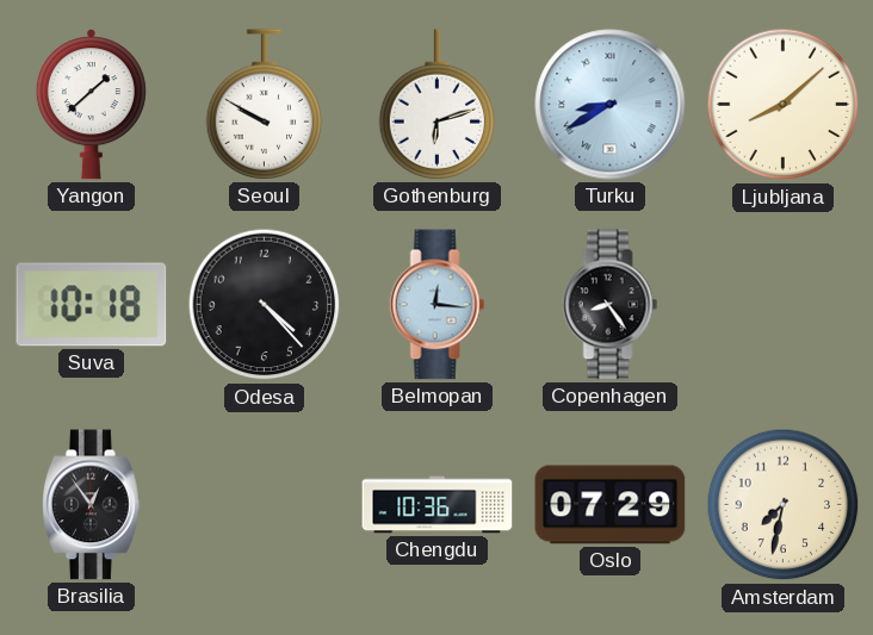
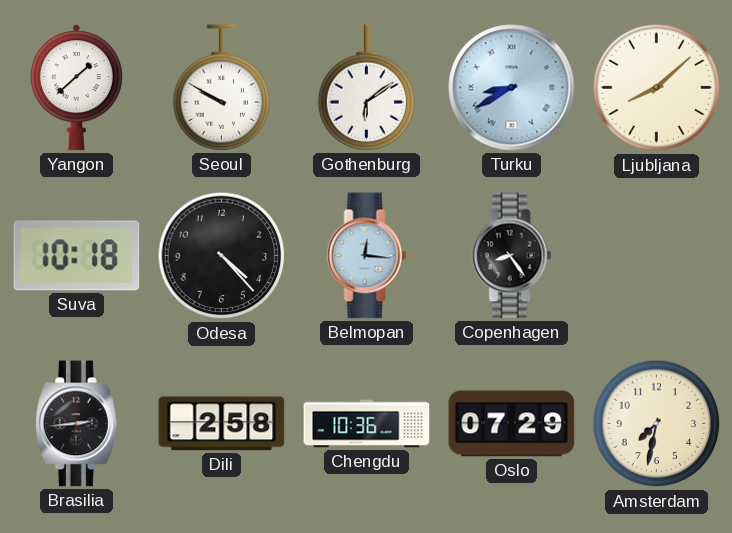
Gothenburg: 6:12 -> 6:09
Brasilia: 12:54 -> 2:44
Dili: none -> 2:58
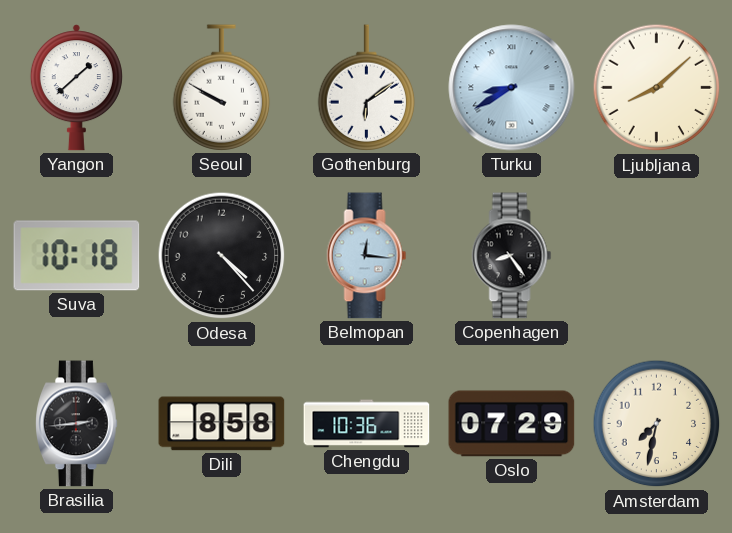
Dili: 2:58 -> 8:58
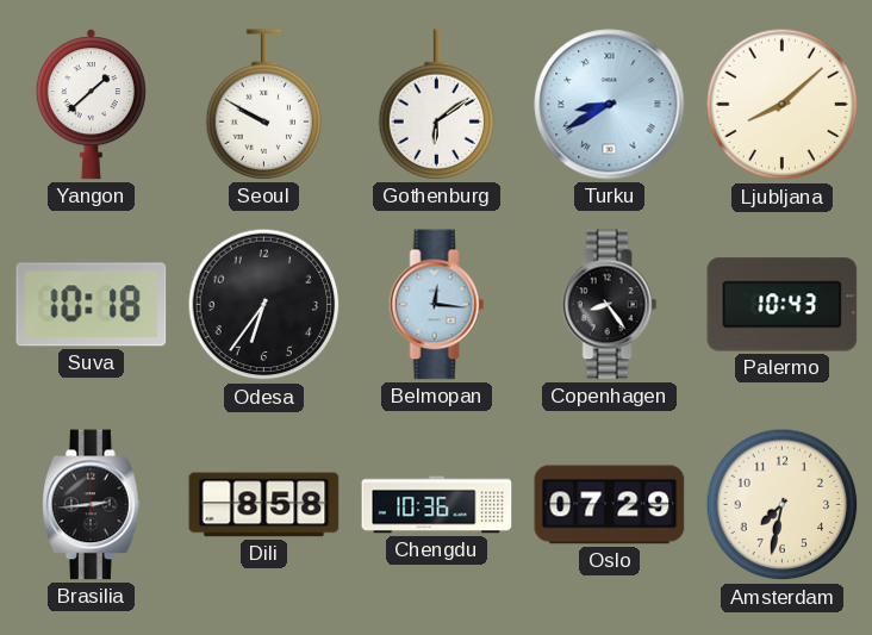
Odesa: 4:23 -> 6:36
Palermo: none -> 10:43
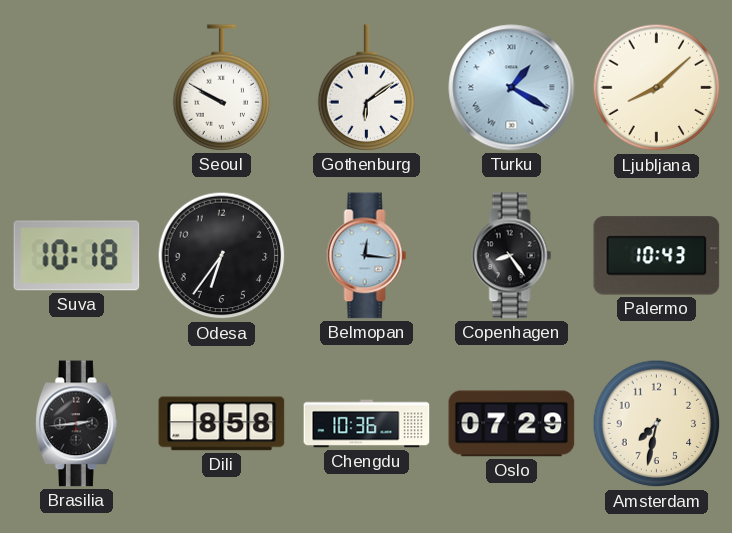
Yangon: 1:38 -> none
Turku: 8:40 -> 1:20
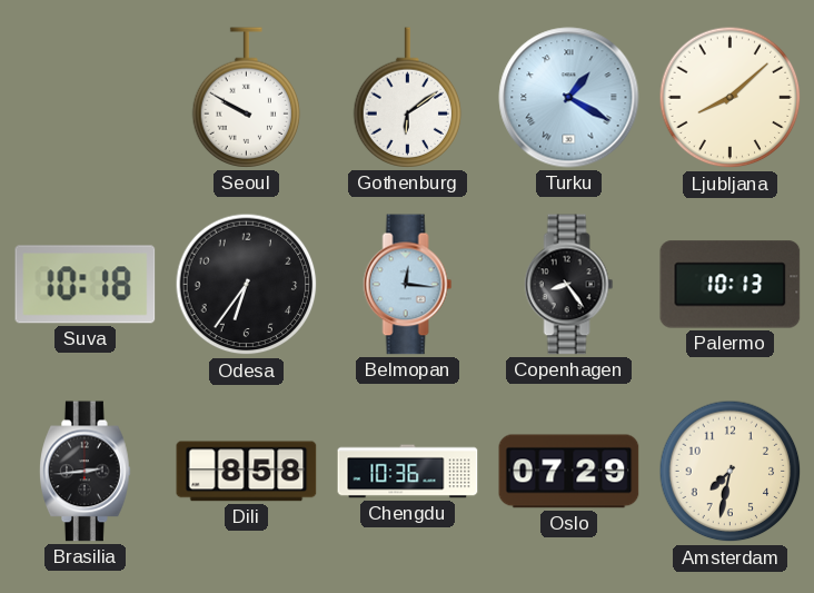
Palermo: 10:43 -> 10:13
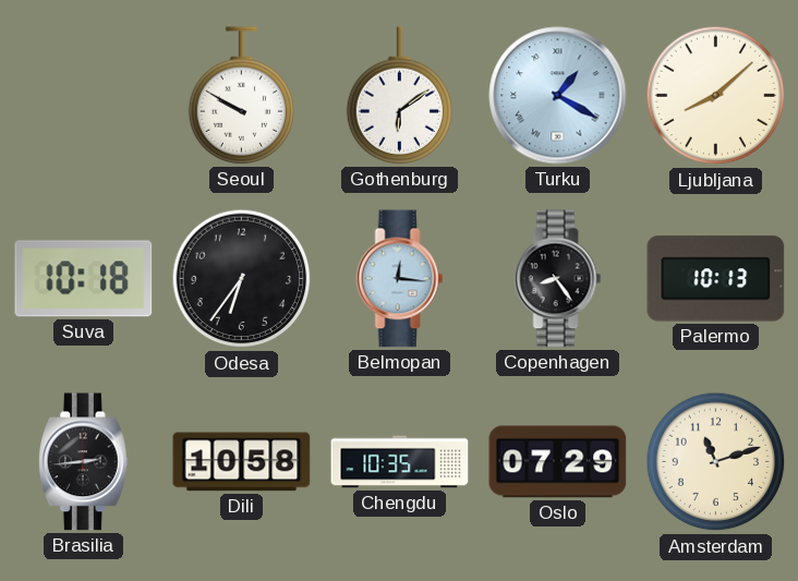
Dili: 8:58 -> 10:58
Chengdu: 10:36 -> 10:35
Amsterdam: 7:32 -> 11:12
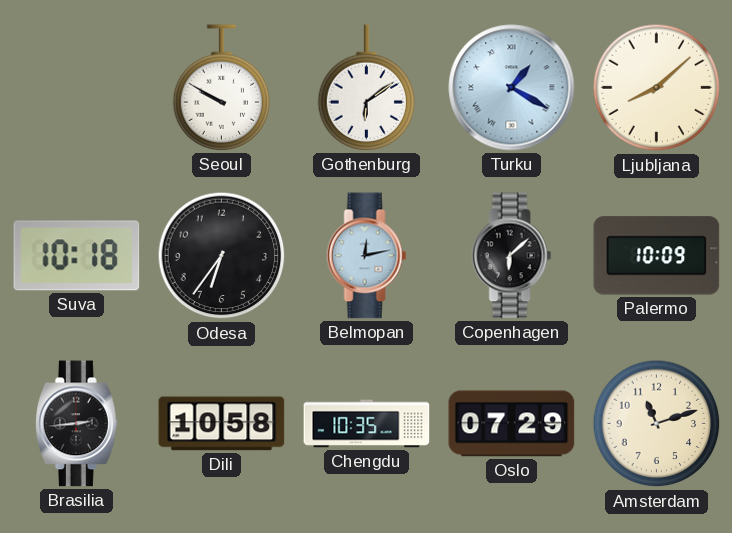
Belmopan: 12:16 -> 12:13
Copenhagen: 8:24 -> 6:08
Palermo: 10:13 -> 10:09
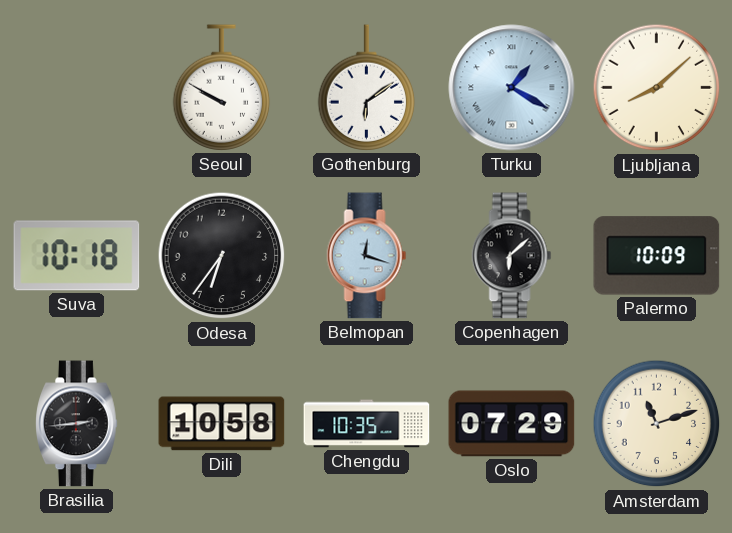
Belmopan: 12:13 -> 12:18
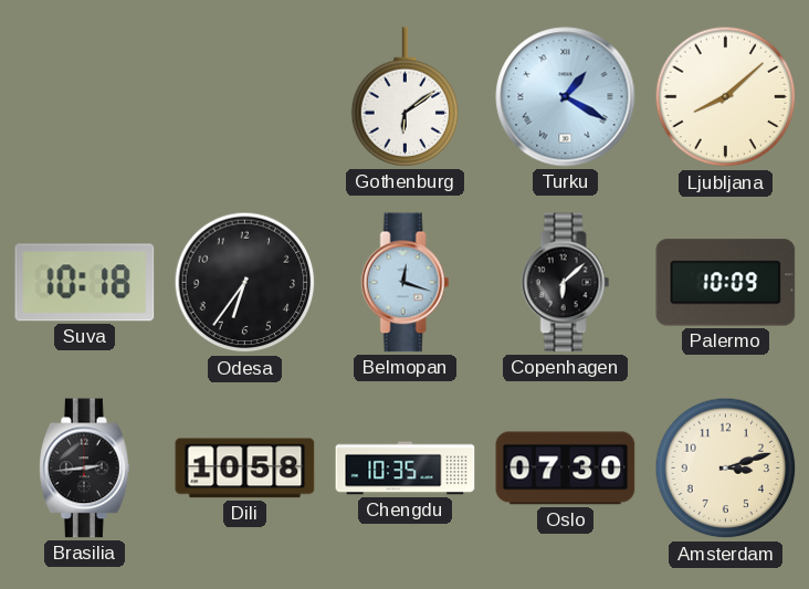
Seoul: 9:50 -> none
Oslo: 07:29 -> 07:30
Amsterdam: 11:12 -> 3:12
